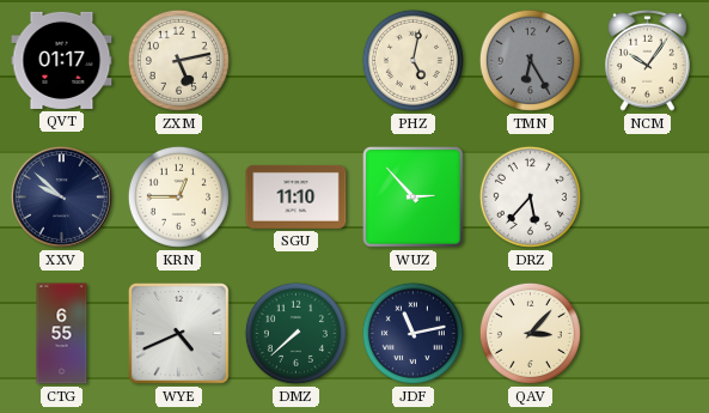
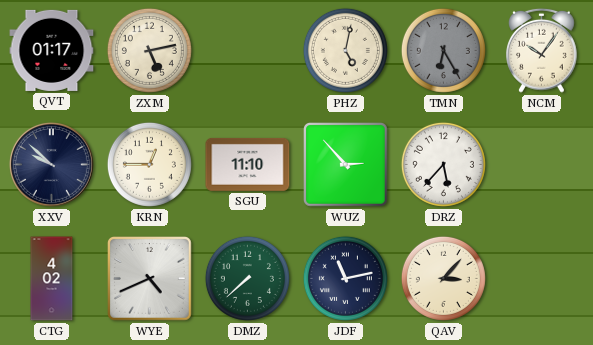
CTG: 6:55 -> 4:02
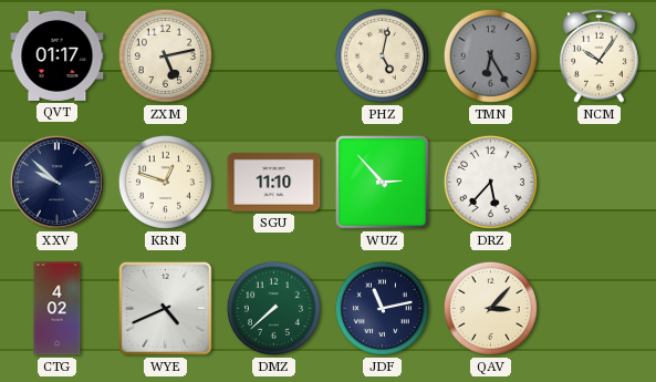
KRN: 12:45 -> 12:48
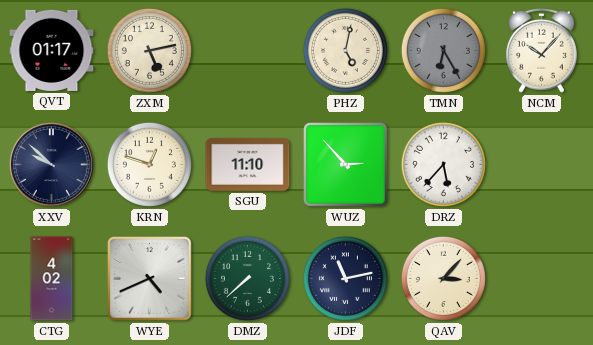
NCM: 10:06 -> 10:07
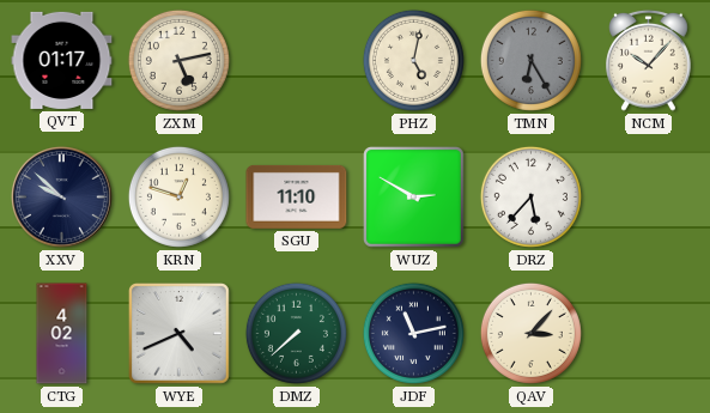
WUZ: 2:53 -> 2:50
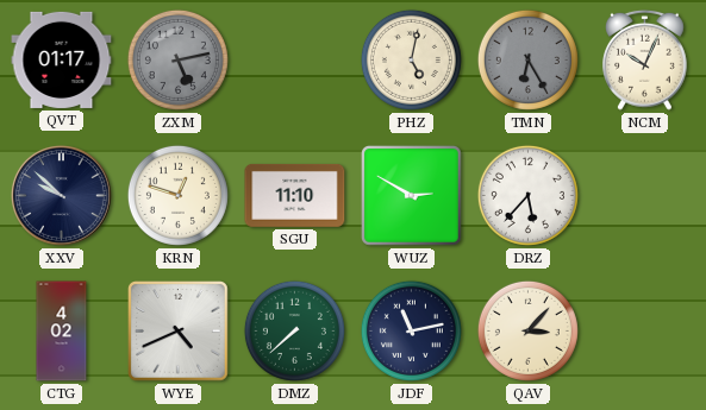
ZXM dial: cream -> grey
NCM: 10:07 -> 10:04
